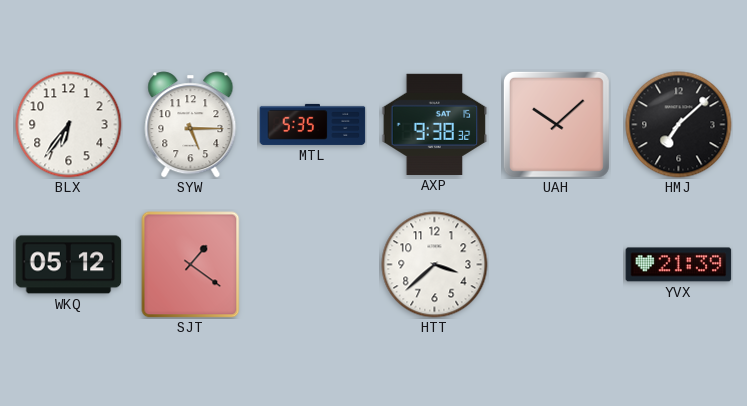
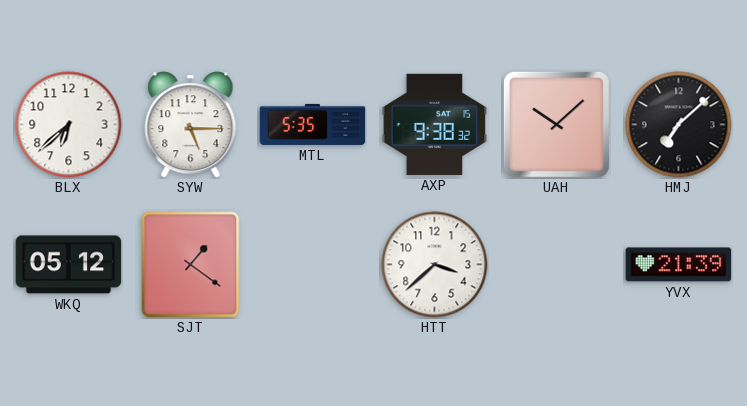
BLX: 6:36 -> 6:38
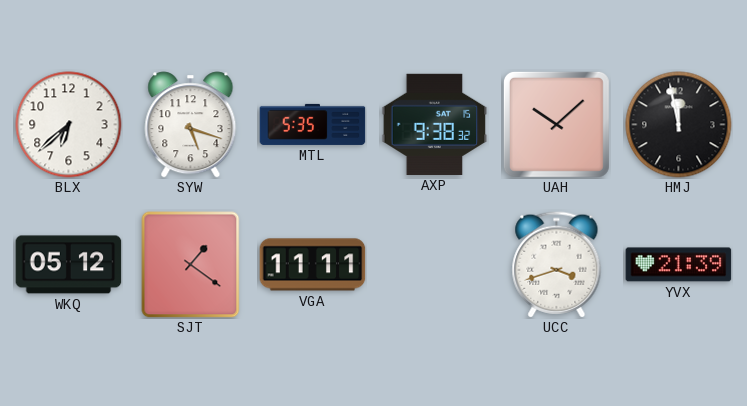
SYW: 5:15 -> 5:18
HMJ: 7:08 -> 11:58
VGA: none -> 11:11
HTT: 3:38 -> none
UCC: none -> 3:42
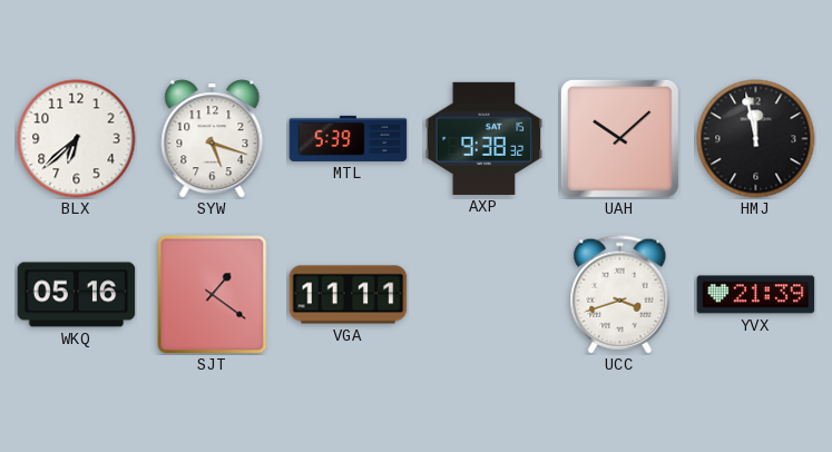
MTL: 5:35 -> 5:39
WKQ: 05:12 -> 05:16
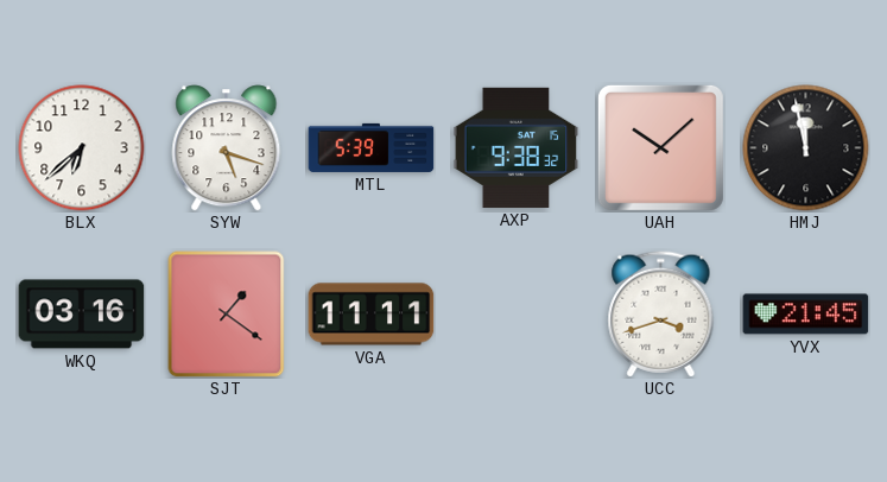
WKQ: 05:16 -> 03:16
YVX: 21:39 -> 21:45
